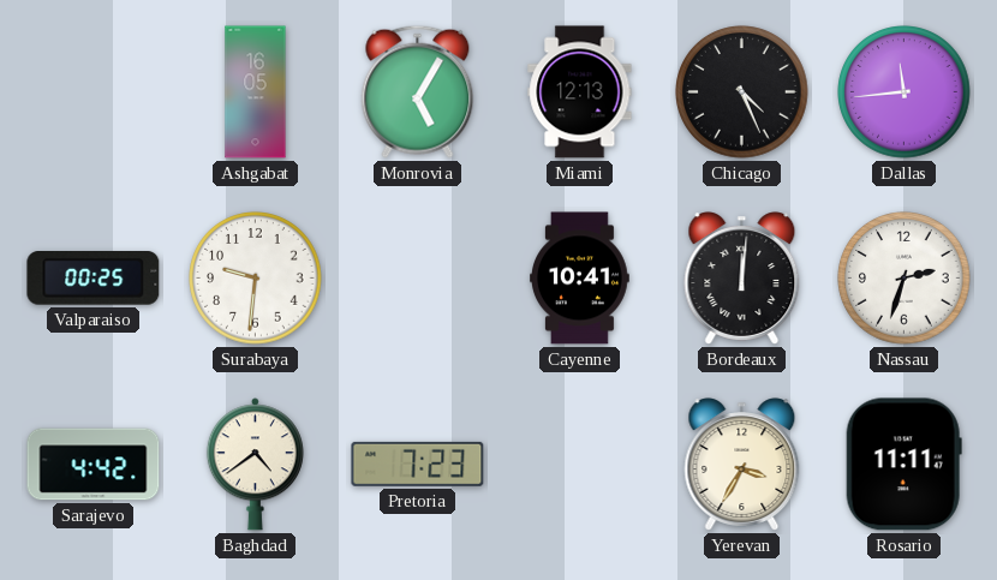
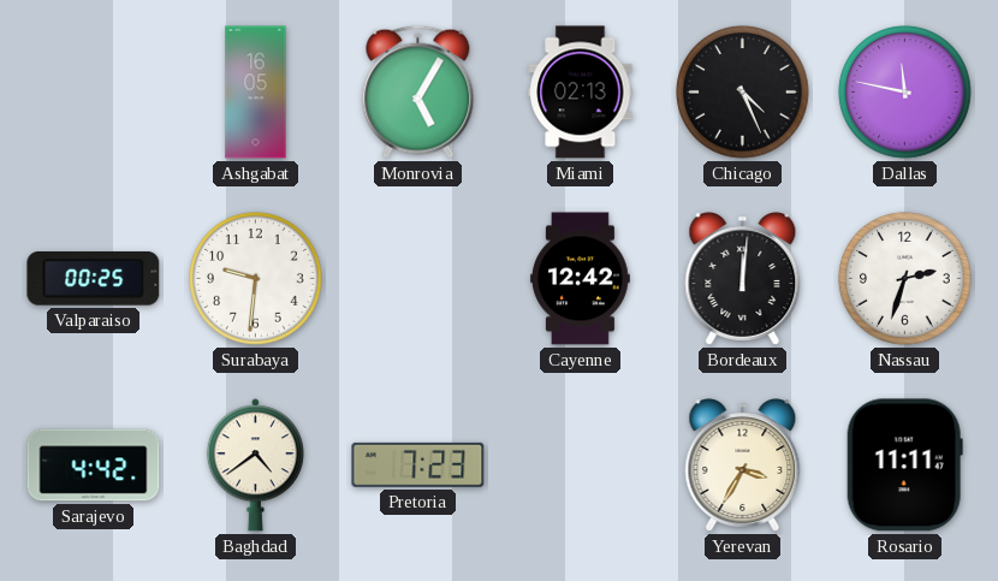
Miami: 12:13 -> 02:13
Dallas: 11:44 -> 11:47
Cayenne: 10:41 -> 12:42
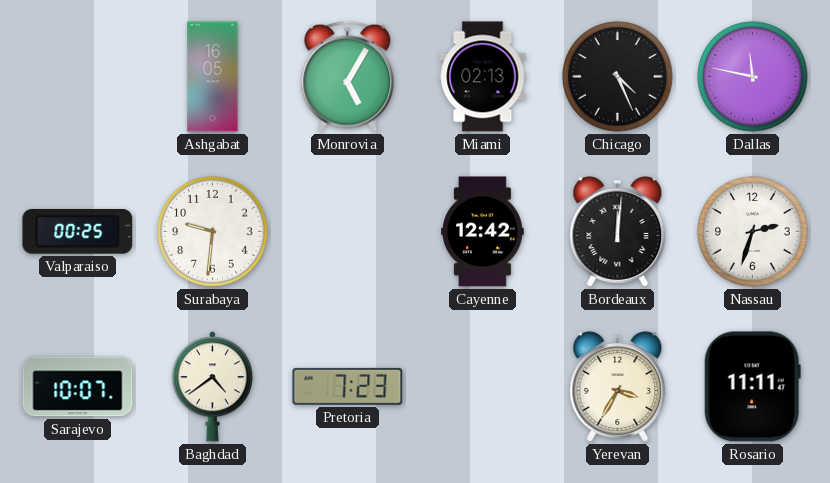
Sarajevo: 4:42 -> 10:07
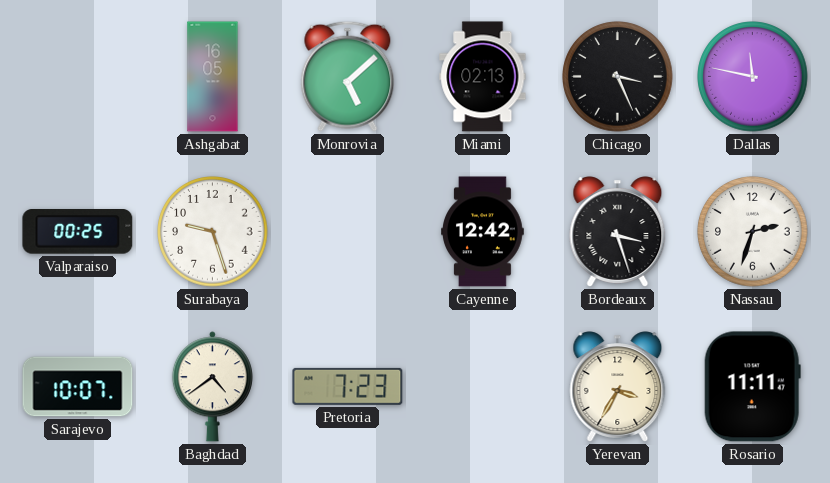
Monrovia: 5:05 -> 5:08
Chicago: 4:26 -> 3:26
Surabaya: 9:31 -> 9:27
Bordeaux: 12:01 -> 3:27
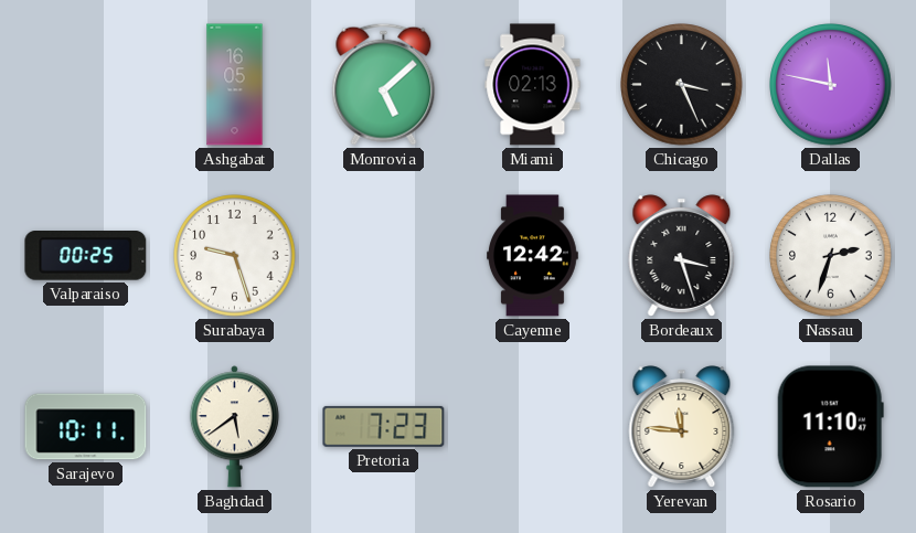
Sarajevo: 10:07 -> 10:11
Baghdad: 4:39 -> 5:39
Yerevan: 3:35 -> 11:46
Rosario: 11:11 -> 11:10
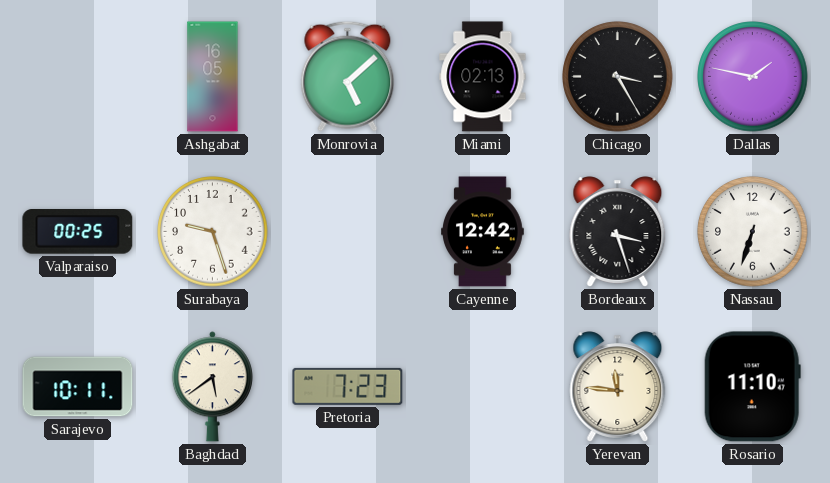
Chicago: 3:26 -> 3:25
Dallas: 11:47 -> 1:47
Nassau: 2:33 -> 6:33
